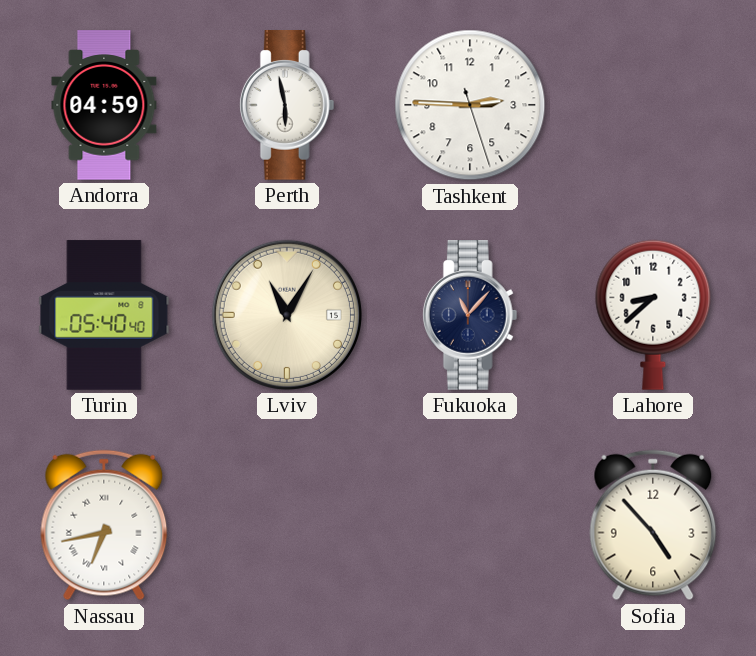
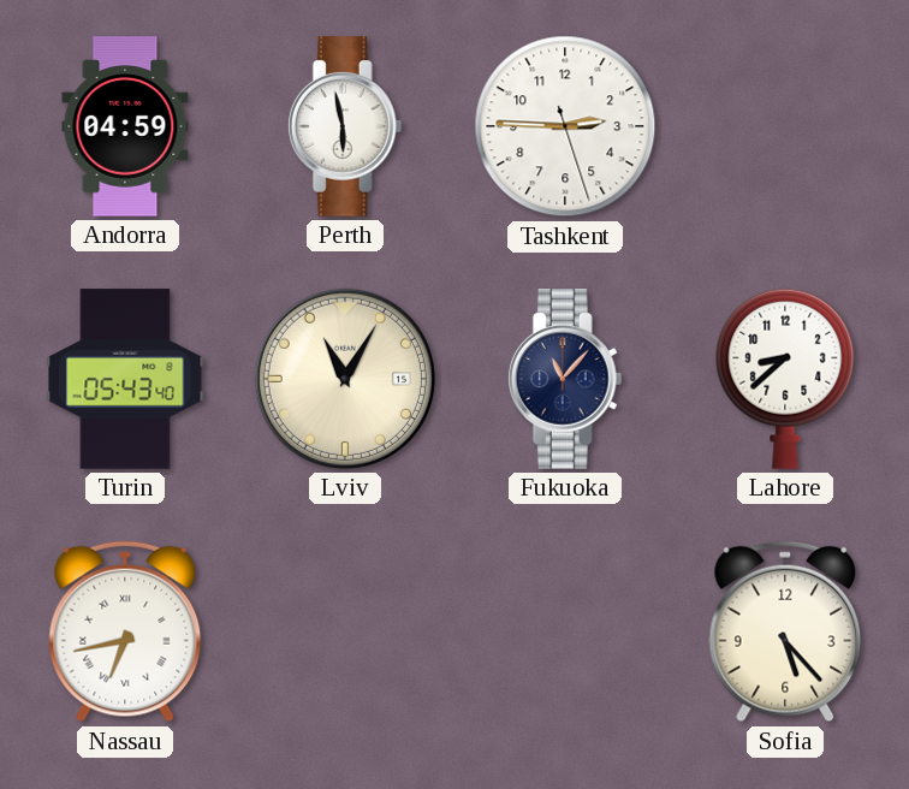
Turin: 05:40 -> 05:43
Sofia: 4:53 -> 5:23
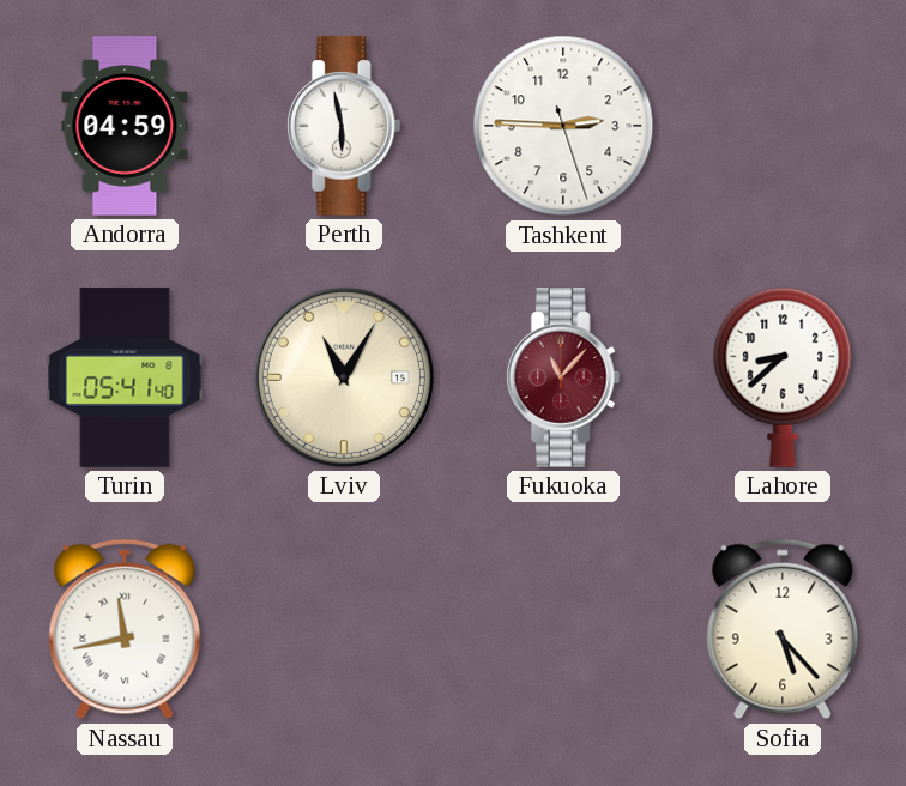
Turin: 05:43 -> 05:41
Fukuoka dial: navy -> burgundy
Nassau: 6:43 -> 11:43
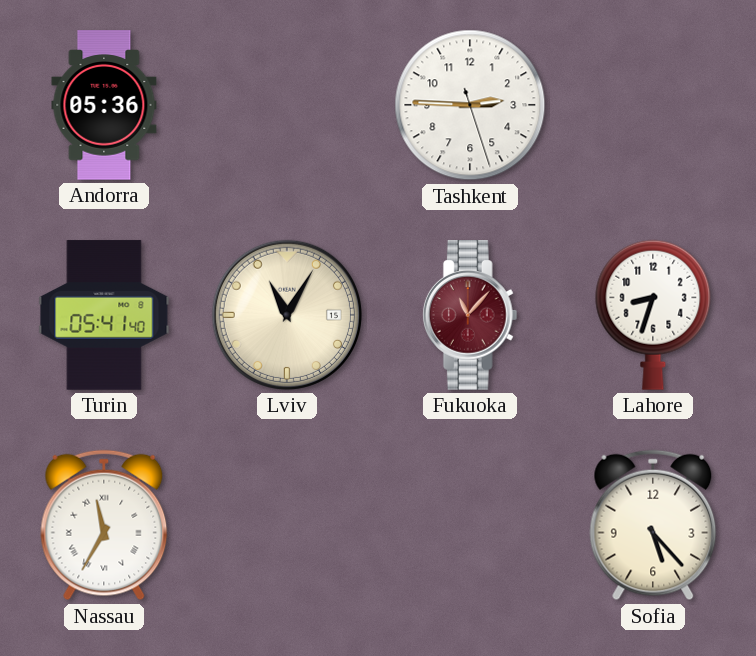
Andorra: 04:59 -> 05:36
Perth: 5:58 -> none
Lahore: 8:38 -> 8:33
Nassau: 11:43 -> 11:35
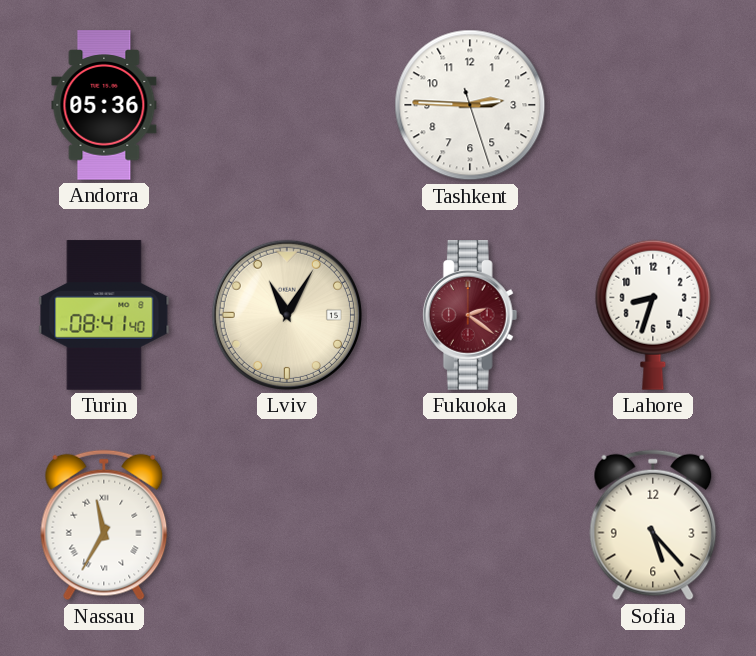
Turin: 05:41 -> 08:41
Fukuoka: 11:07 -> 2:21
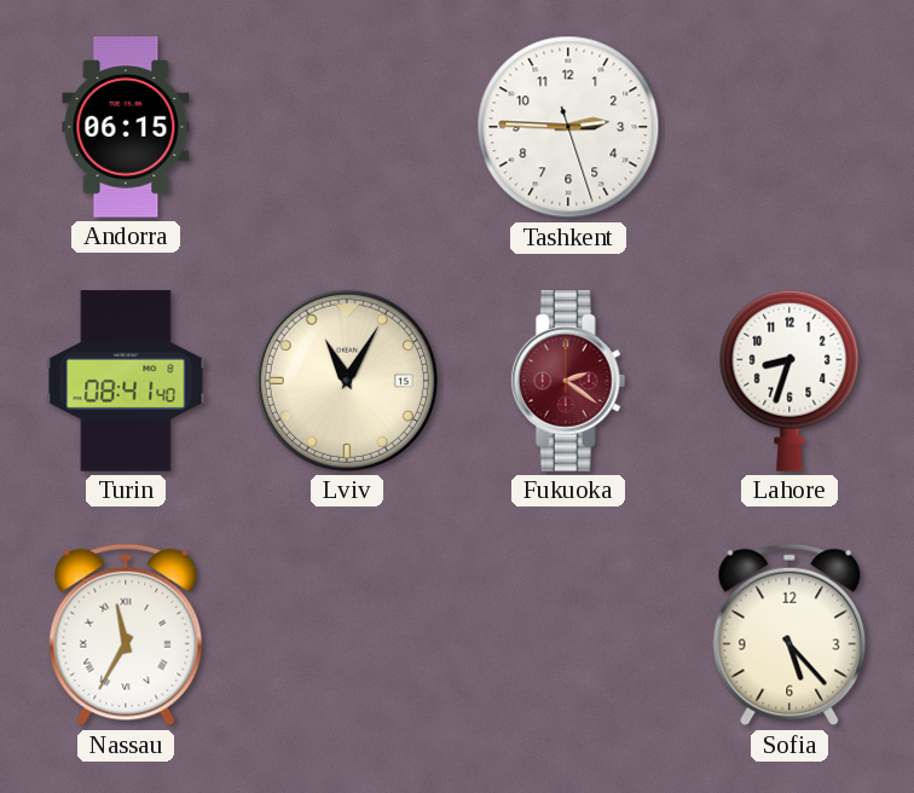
Andorra: 05:36 -> 06:15
